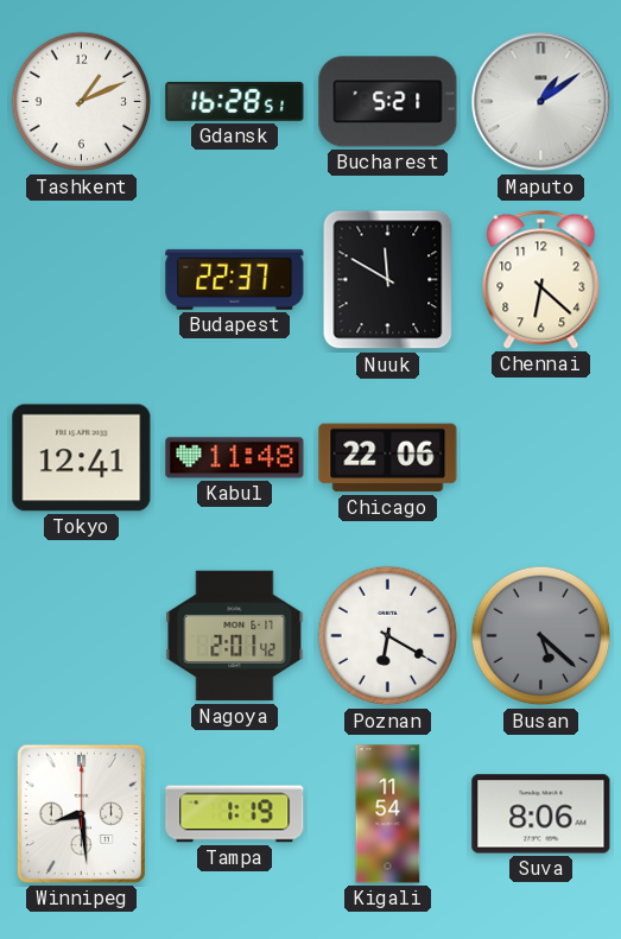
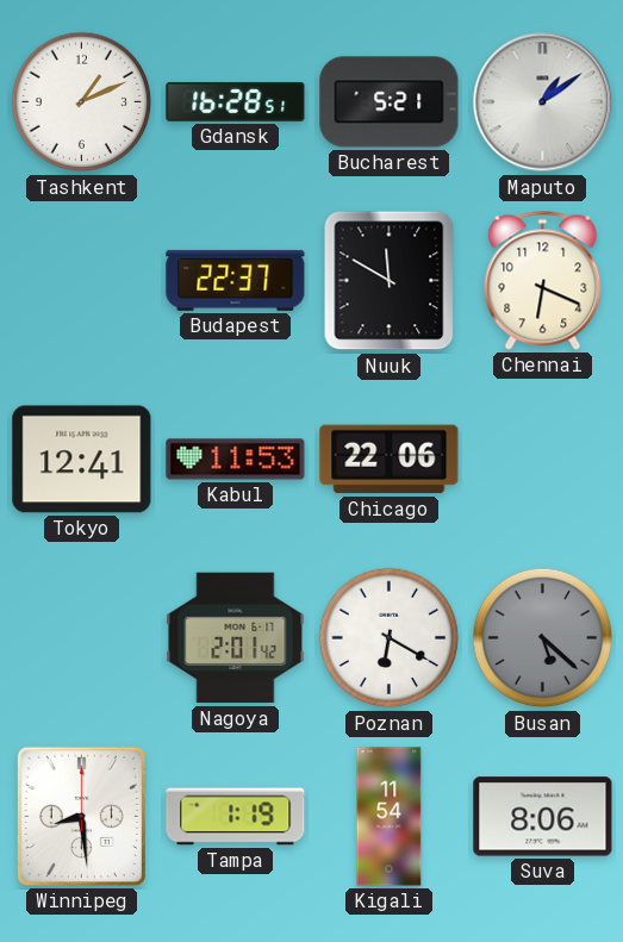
Chennai: 6:22 -> 6:19
Kabul: 11:48 -> 11:53
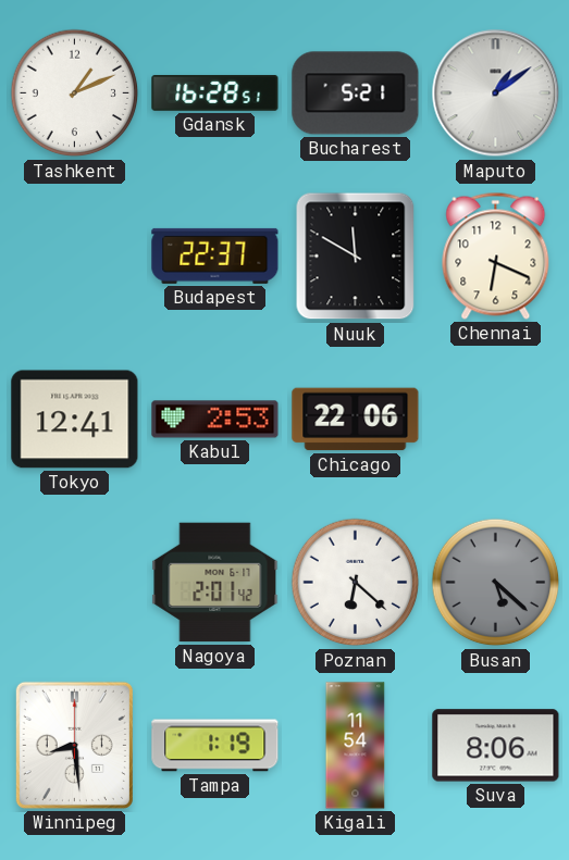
Kabul: 11:53 -> 2:53
Poznan: 6:20 -> 6:22
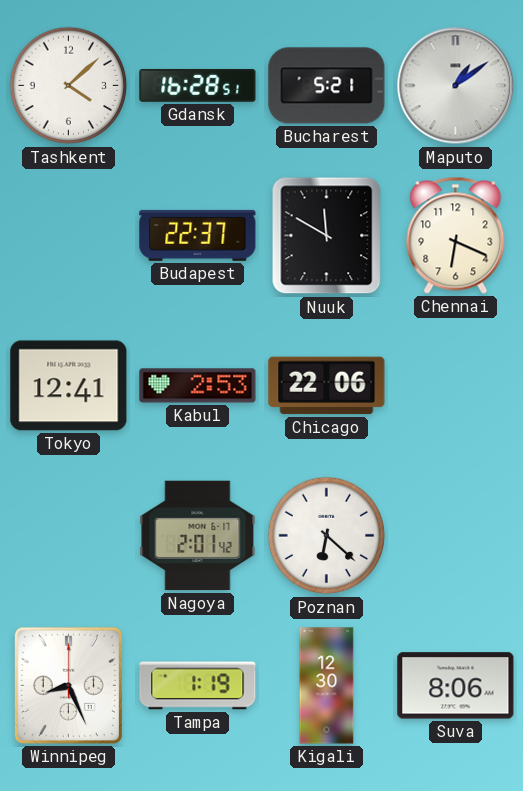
Tashkent: 1:11 -> 4:08
Busan: 5:22 -> none
Winnipeg: 8:29 -> 8:26
Kigali: 11:54 -> 12:30
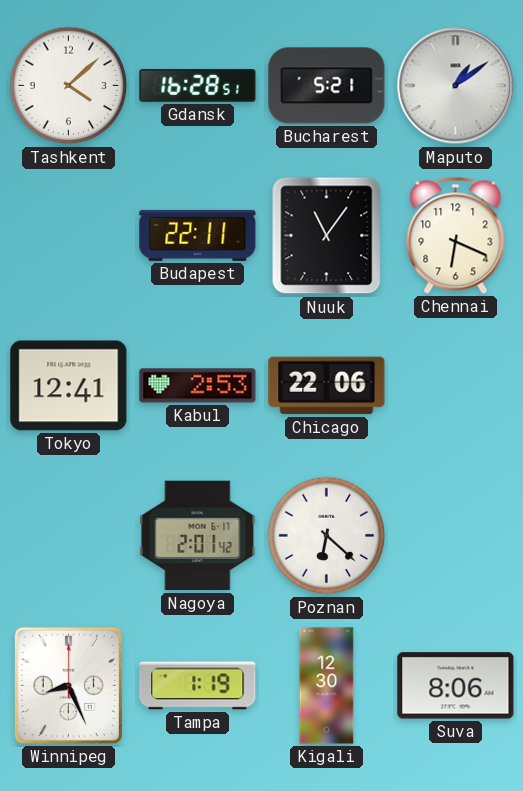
Budapest: 22:37 -> 22:11
Nuuk: 11:50 -> 11:06
